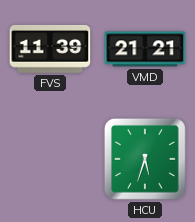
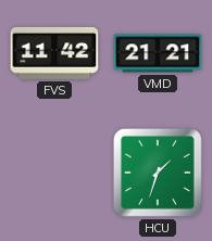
FVS: 11:39 -> 11:42
HCU: 5:33 -> 1:33
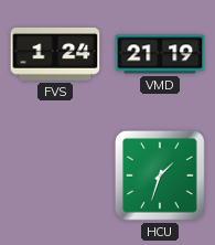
FVS: 11:42 -> 1:24
VMD: 21:21 -> 21:19
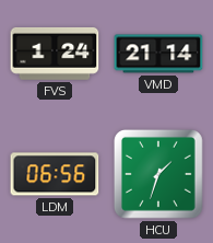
VMD: 21:19 -> 21:14
LDM: none -> 06:56
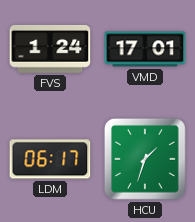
VMD: 21:14 -> 17:01
LDM: 06:56 -> 06:17
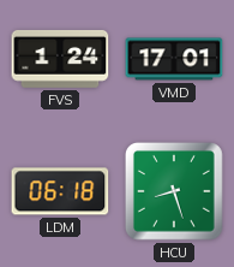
LDM: 06:17 -> 06:18
HCU: 1:33 -> 8:27
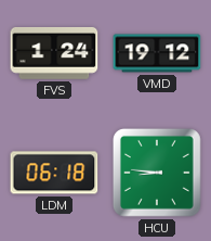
VMD: 17:01 -> 19:12
HCU: 8:27 -> 8:46
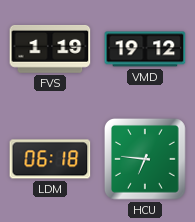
FVS: 1:24 -> 1:19
HCU: 8:46 -> 6:46
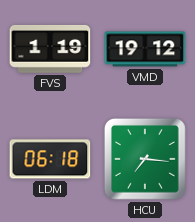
HCU: 6:46 -> 7:16
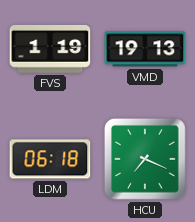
VMD: 19:12 -> 19:13
HCU: 7:16 -> 7:19
